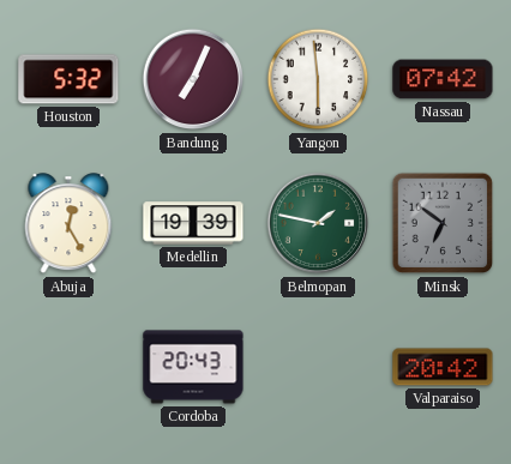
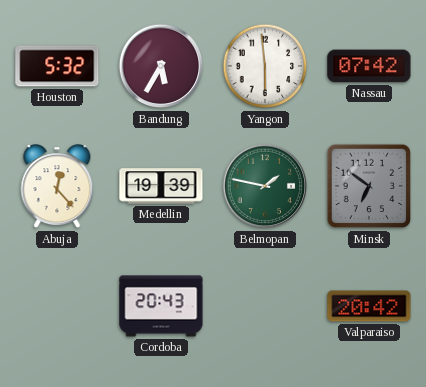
Bandung: 7:04 -> 5:35
Abuja: 12:25 -> 12:23
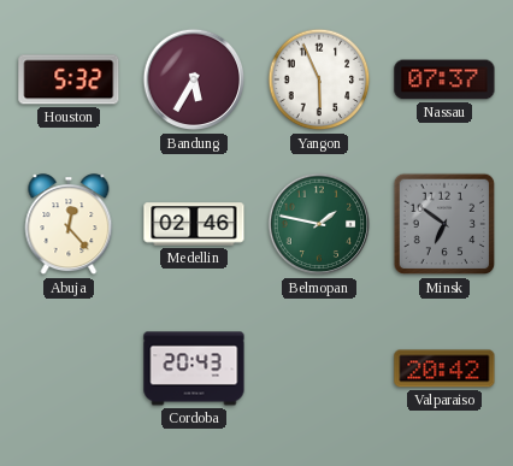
Yangon: 5:59 -> 5:56
Nassau: 07:42 -> 07:37
Medellin: 19:39 -> 02:46
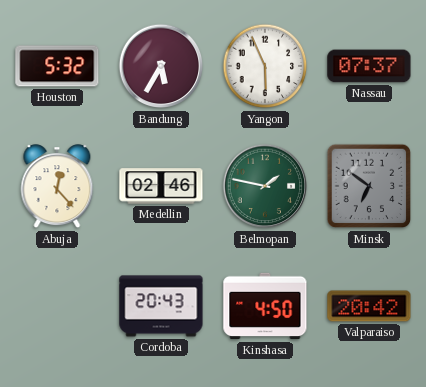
Kinshasa: none -> 4:50
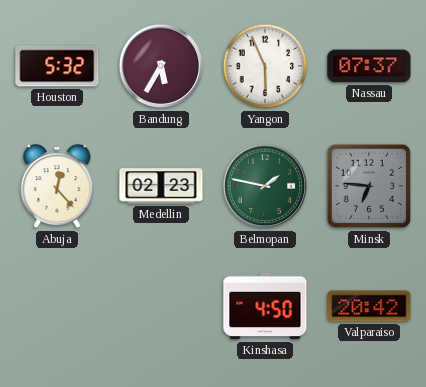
Medellin: 02:46 -> 02:23
Minsk: 6:51 -> 6:46
Cordoba: 20:43 -> none
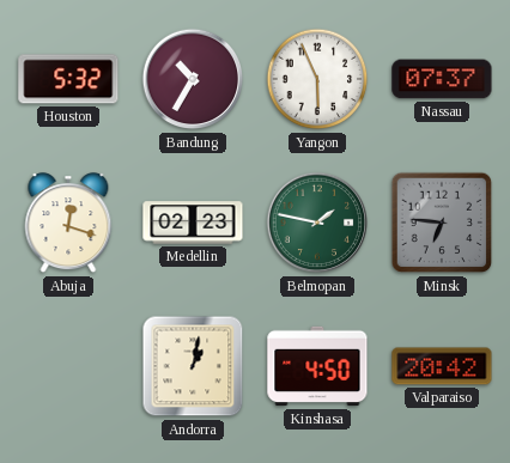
Bandung: 5:35 -> 10:35
Abuja: 12:23 -> 12:18
Andorra: none -> 1:02
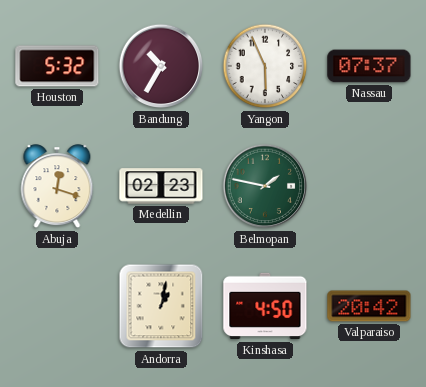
Minsk: 6:46 -> none
